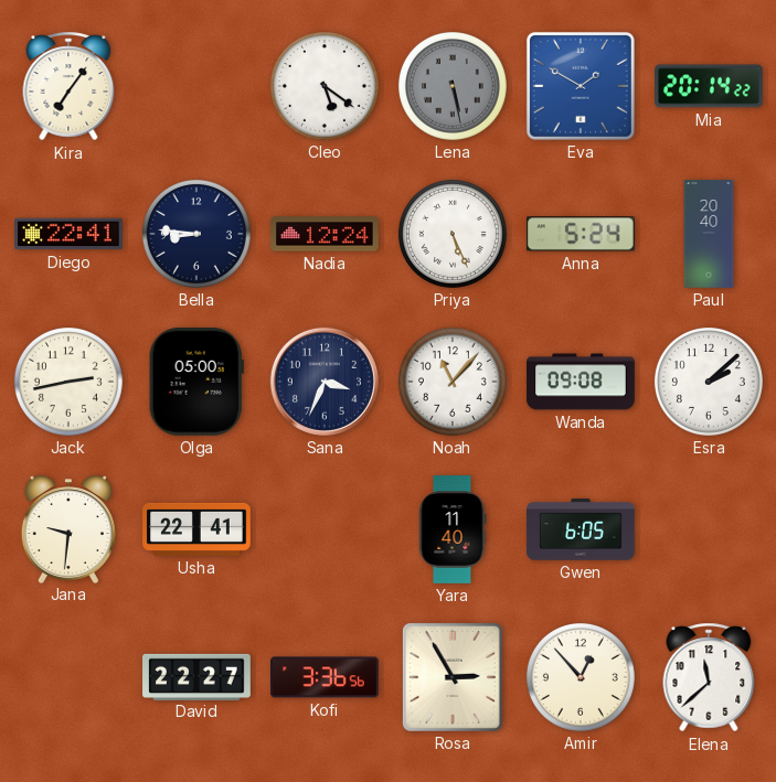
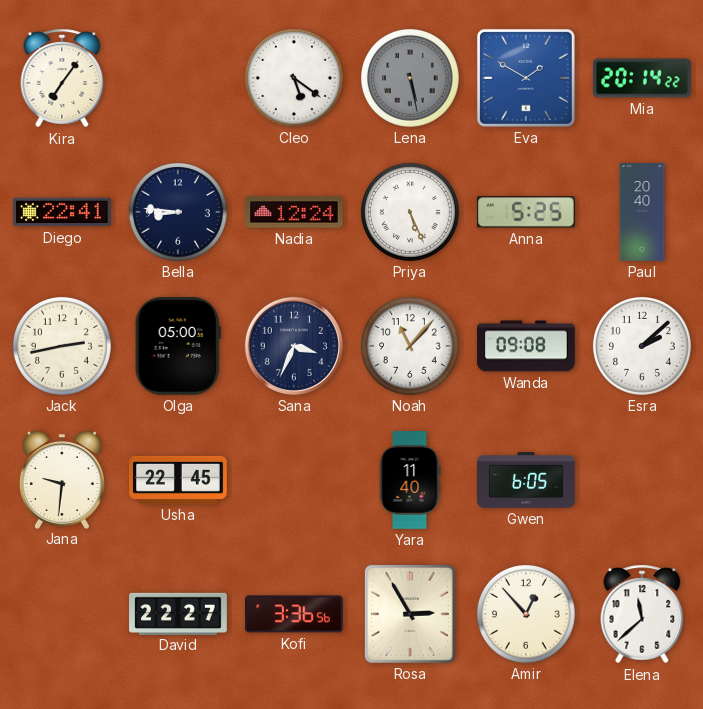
Anna: 5:24 -> 5:25
Usha: 22:41 -> 22:45
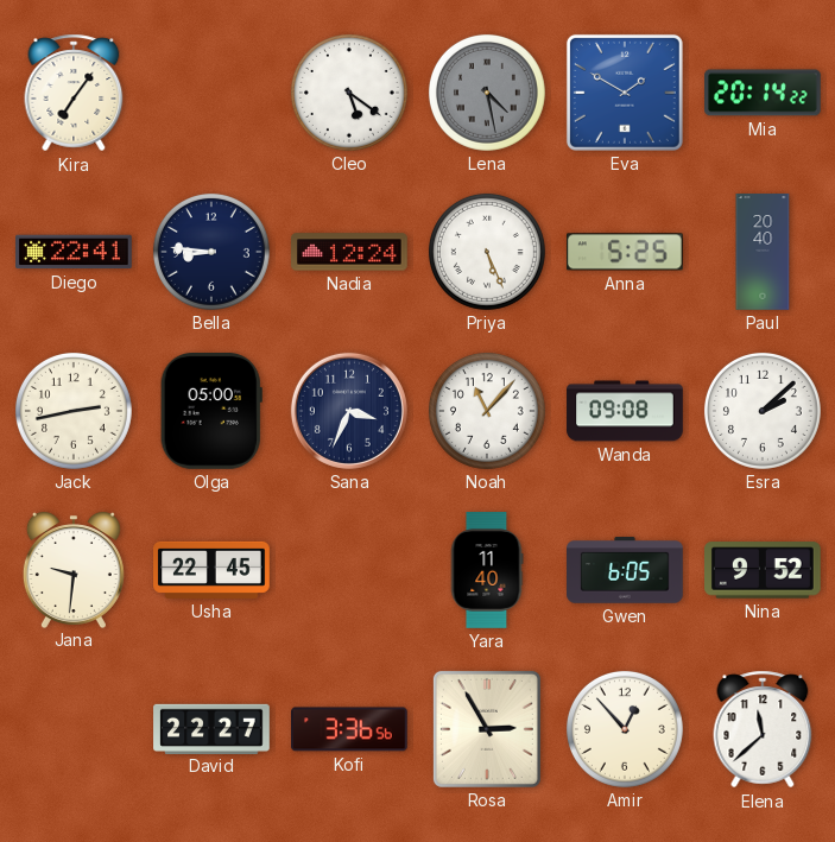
Lena: 5:28 -> 4:28
Nina: none -> 9:52
